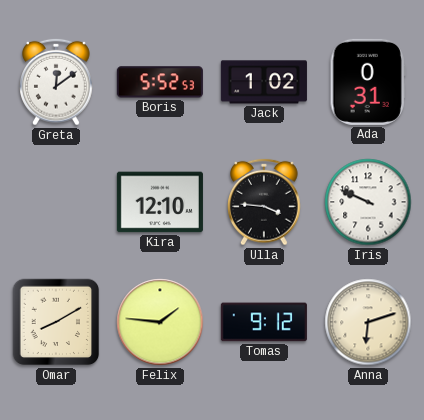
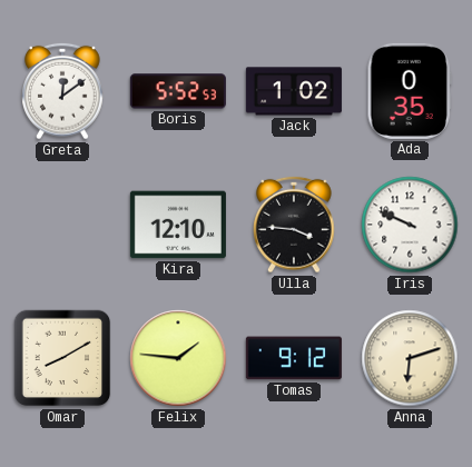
Ada: 0:31 -> 0:35
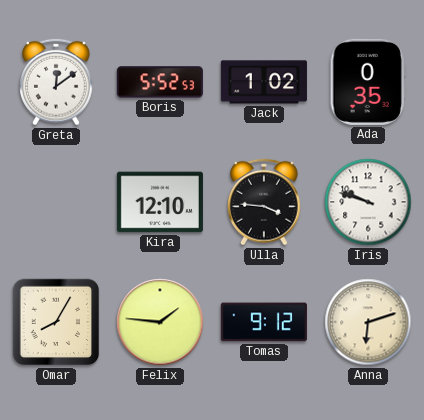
Iris: 9:49 -> 9:48
Omar: 8:10 -> 8:05
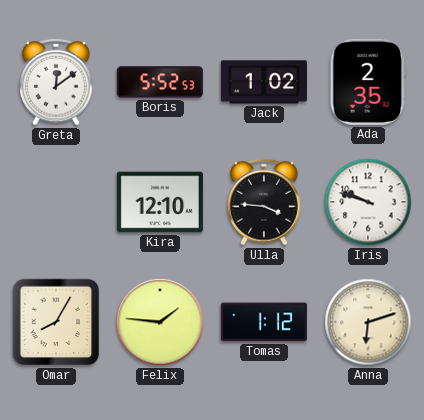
Ada: 0:35 -> 2:35
Tomas: 9:12 -> 1:12
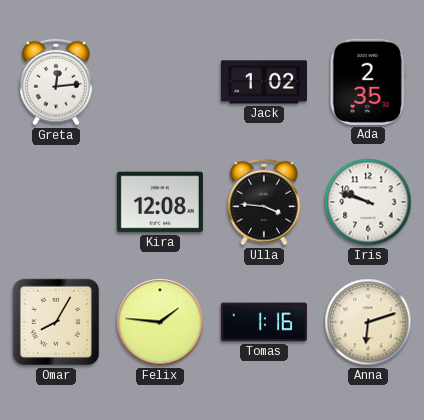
Greta: 12:09 -> 12:14
Boris: 5:52 -> none
Kira: 12:10 -> 12:08
Tomas: 1:12 -> 1:16
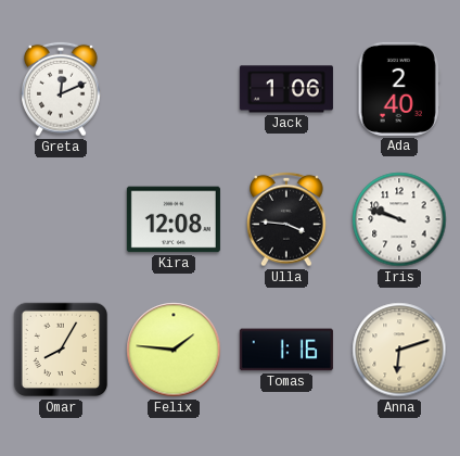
Greta: 12:14 -> 12:11
Jack: 1:02 -> 1:06
Ada: 2:35 -> 2:40
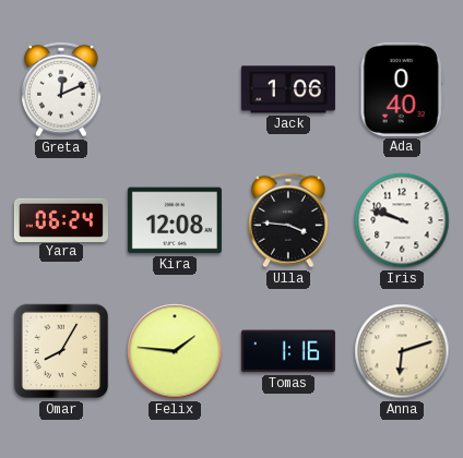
Ada: 2:40 -> 0:40
Yara: none -> 06:24
